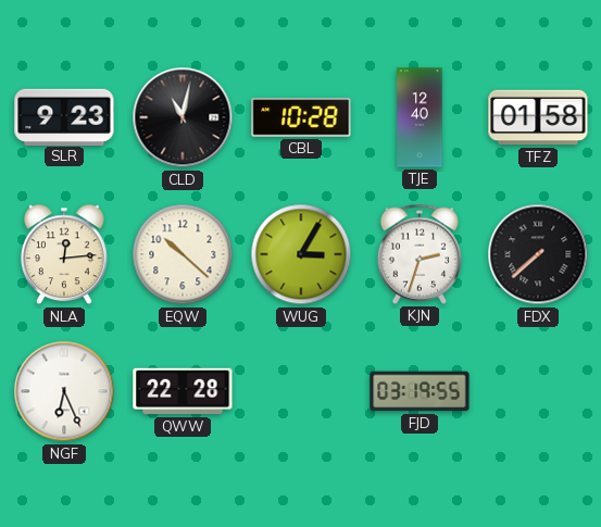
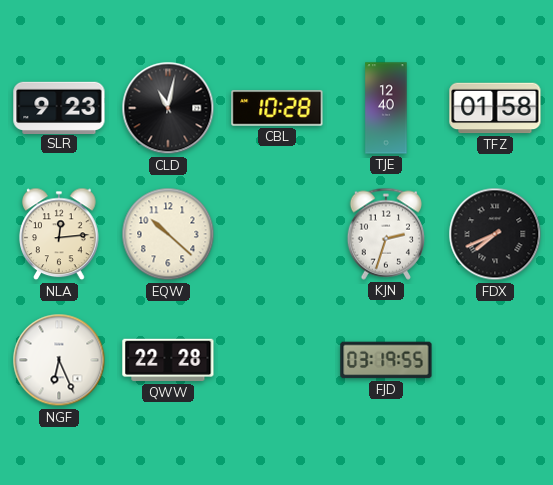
WUG: 3:05 -> none
FDX: 7:38 -> 7:41
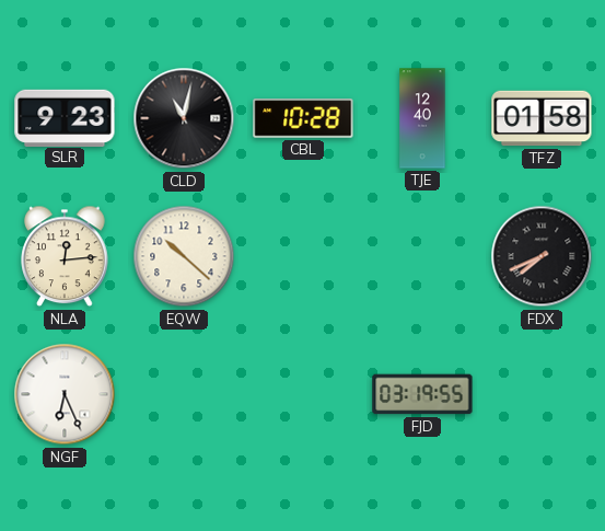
KJN: 2:33 -> none
QWW: 22:28 -> none
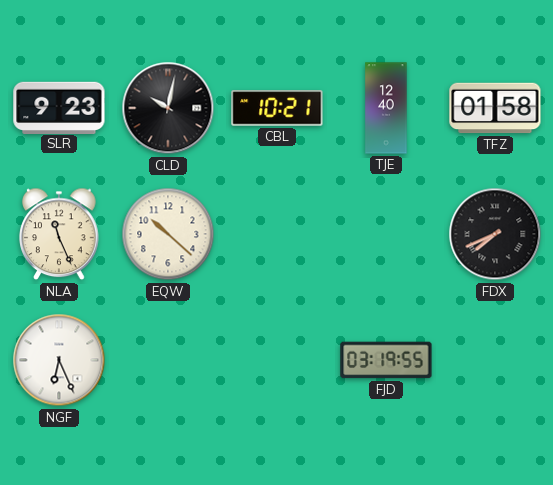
CLD: 11:02 -> 10:02
CBL: 10:28 -> 10:21
NLA: 12:14 -> 11:26
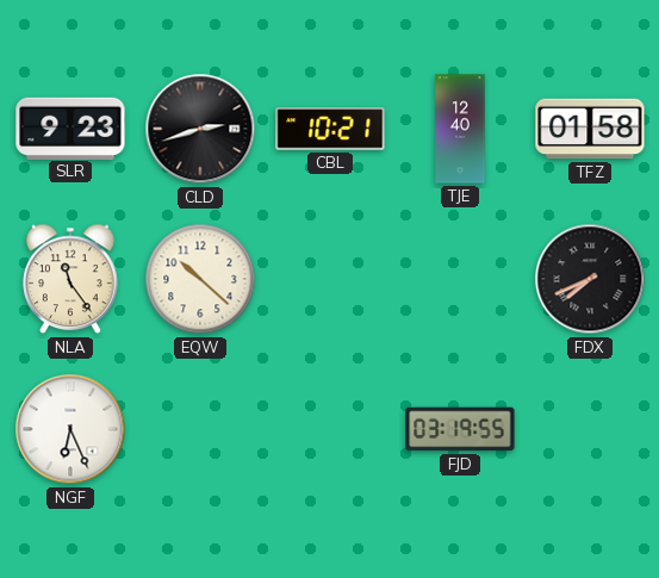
CLD: 10:02 -> 2:42
NLA: 11:26 -> 11:24
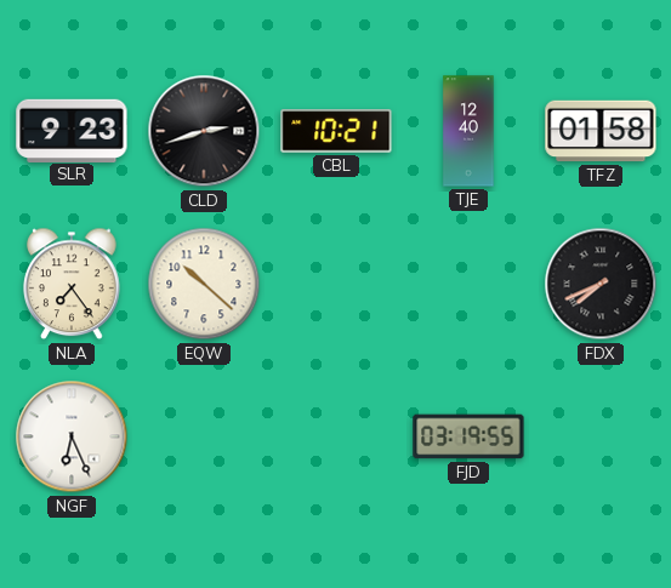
NLA: 11:24 -> 7:24
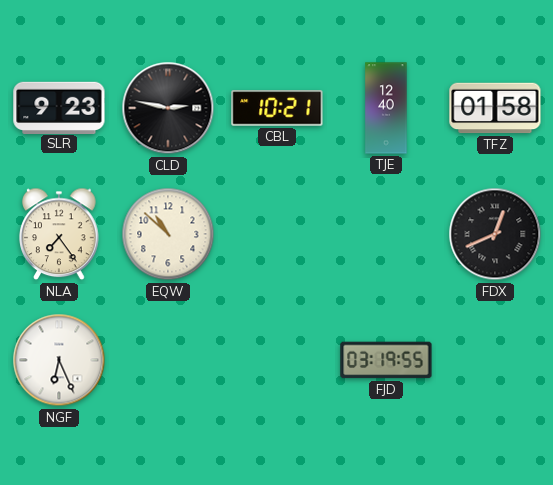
CLD: 2:42 -> 2:47
EQW: 10:22 -> 10:52
FDX: 7:41 -> 12:41
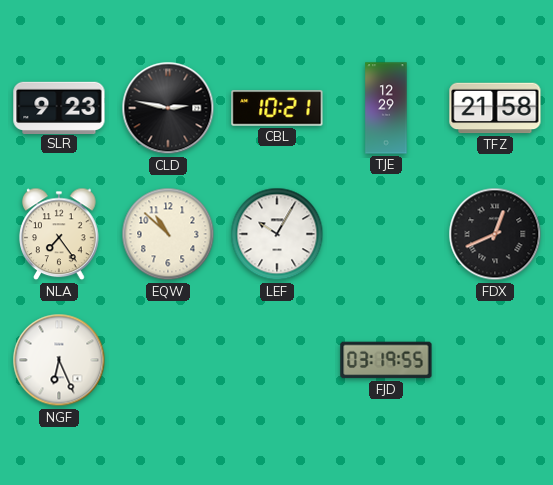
TJE: 12:40 -> 12:29
TFZ: 01:58 -> 21:58
LEF: none -> 10:05
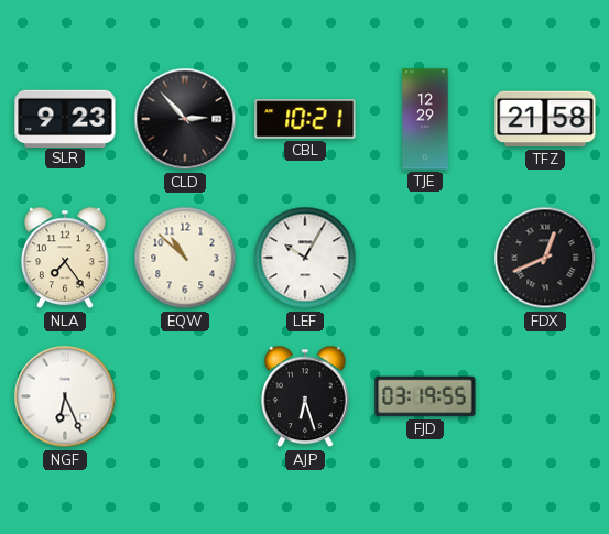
CLD: 2:47 -> 2:53
AJP: none -> 6:27
